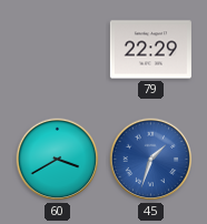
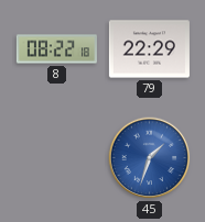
8: none -> 08:22
60: 3:40 -> none
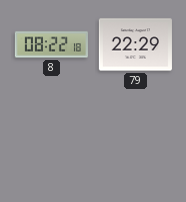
45: 1:33 -> none
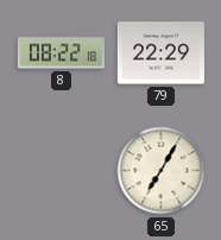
65: none -> 7:05
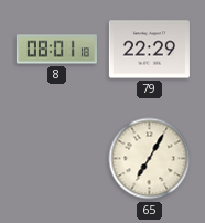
8: 08:22 -> 08:01
